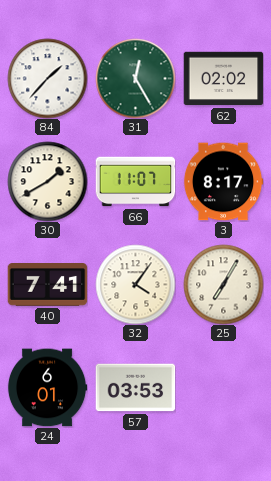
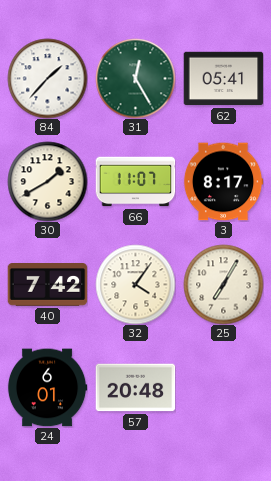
62: 02:02 -> 05:41
40: 7:41 -> 7:42
57: 03:53 -> 20:48
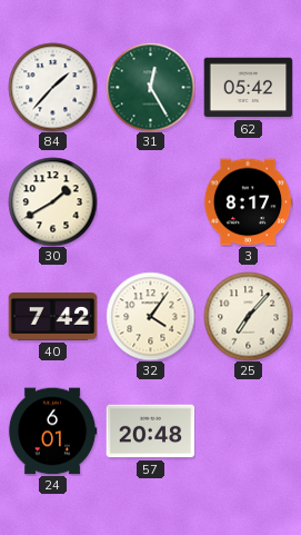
62: 05:41 -> 05:42
66: 11:07 -> none
25: 7:05 -> 7:07
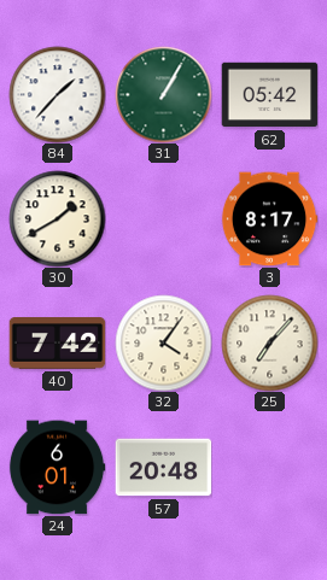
31: 12:25 -> 1:05
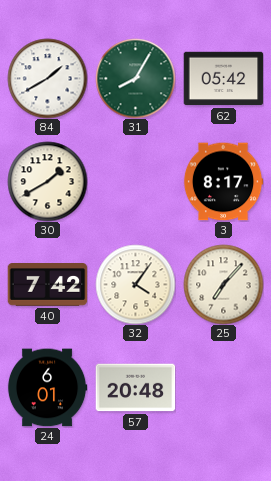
84: 1:37 -> 1:40
31: 1:05 -> 8:05
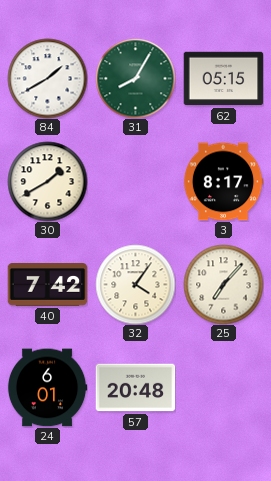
62: 05:42 -> 05:15
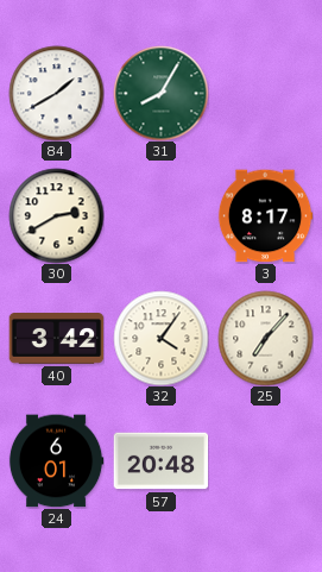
62: 05:15 -> none
30: 1:40 -> 2:40
40: 7:42 -> 3:42
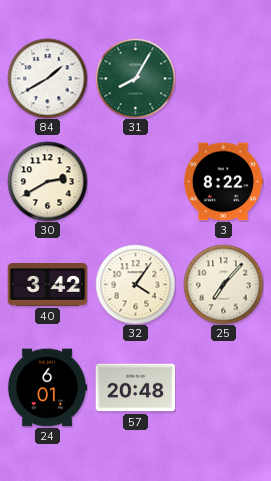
3: 8:17 -> 8:22
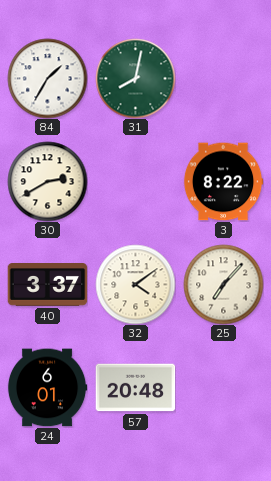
84: 1:40 -> 1:35
31: 8:05 -> 8:02
40: 3:42 -> 3:37
32: 4:06 -> 4:09
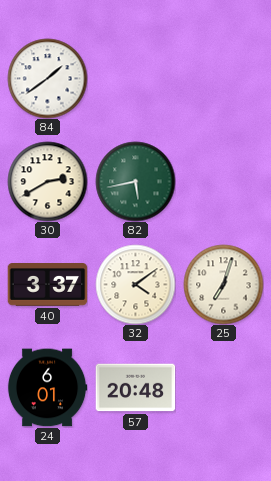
84: 1:35 -> 1:39
31: 8:02 -> none
82: none -> 5:43
3: 8:22 -> none
25: 7:07 -> 7:03
